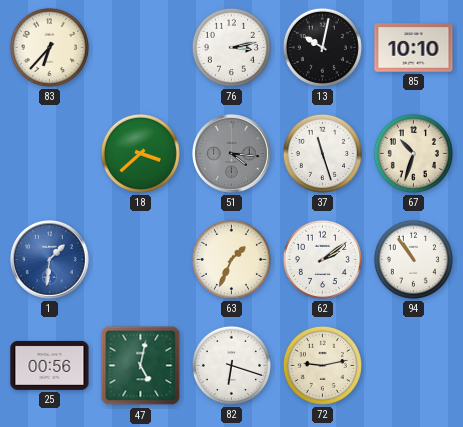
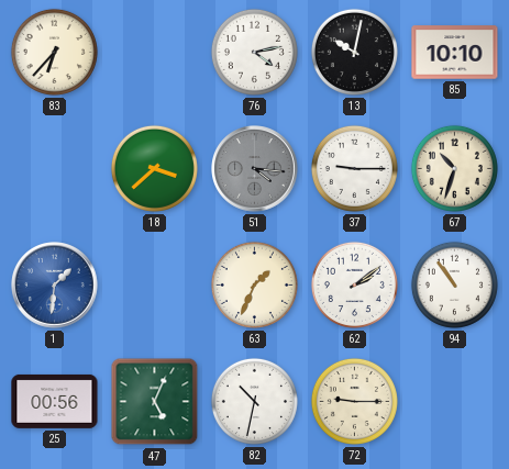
76: 3:13 -> 4:13
37: 11:27 -> 9:15
47: 5:02 -> 5:04
82: 6:18 -> 10:32
72: 9:13 -> 9:15
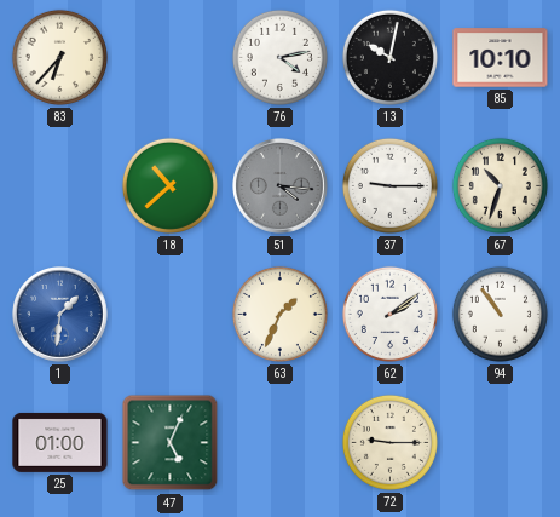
18: 3:38 -> 10:38
25: 00:56 -> 01:00
82: 10:32 -> none
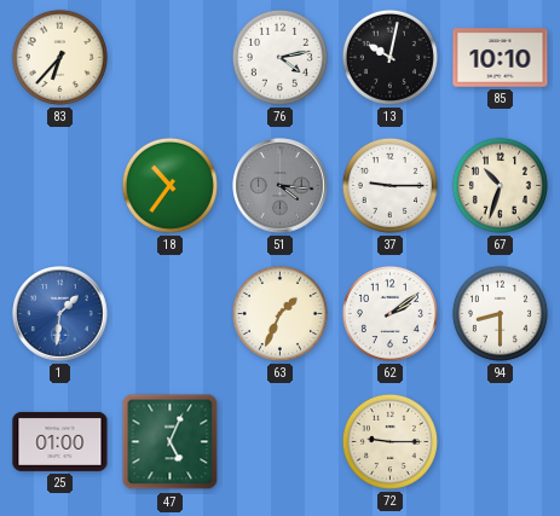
18: 10:38 -> 10:36
94: 10:54 -> 8:30
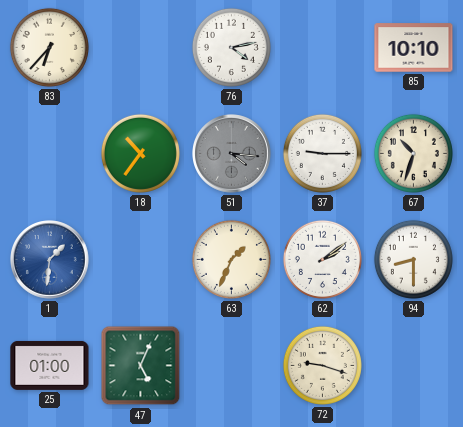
13: 10:02 -> none
72: 9:15 -> 9:18
